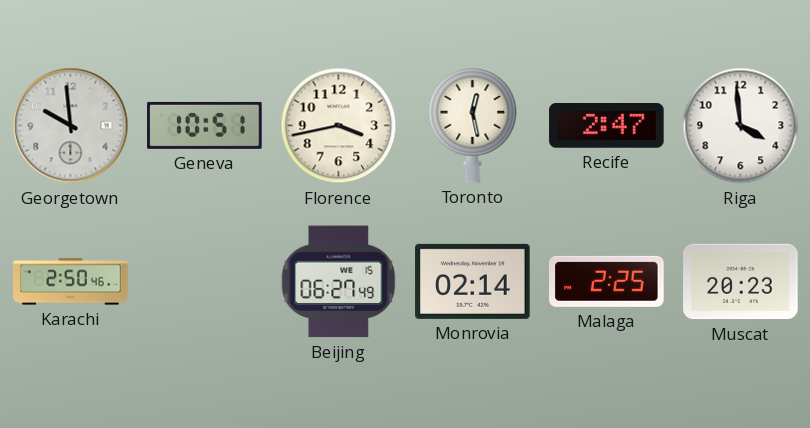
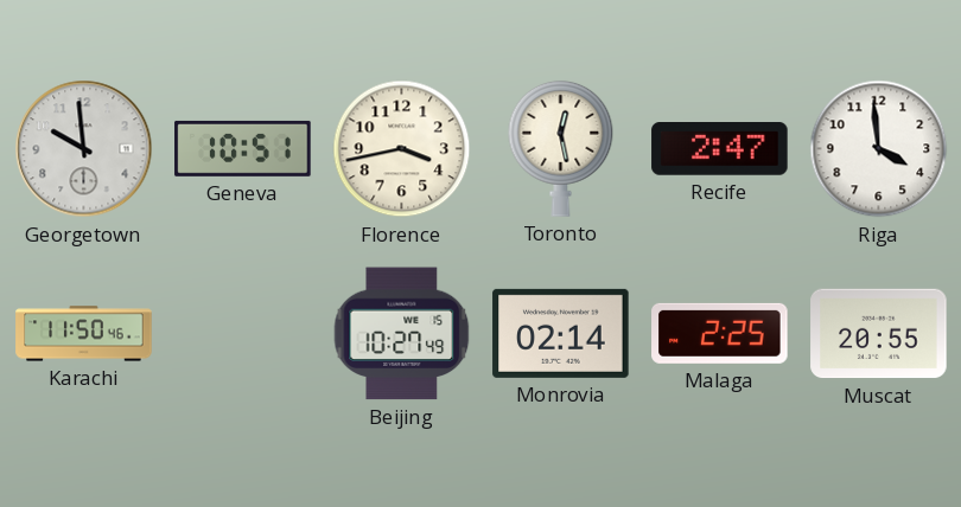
Karachi: 2:50 -> 11:50
Beijing: 06:27 -> 10:27
Muscat: 20:23 -> 20:55
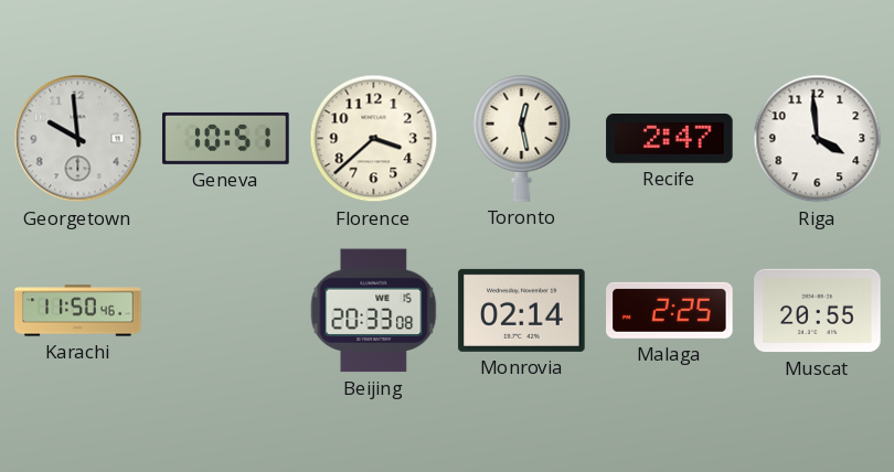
Florence: 3:43 -> 3:38
Beijing: 10:27 -> 20:33
